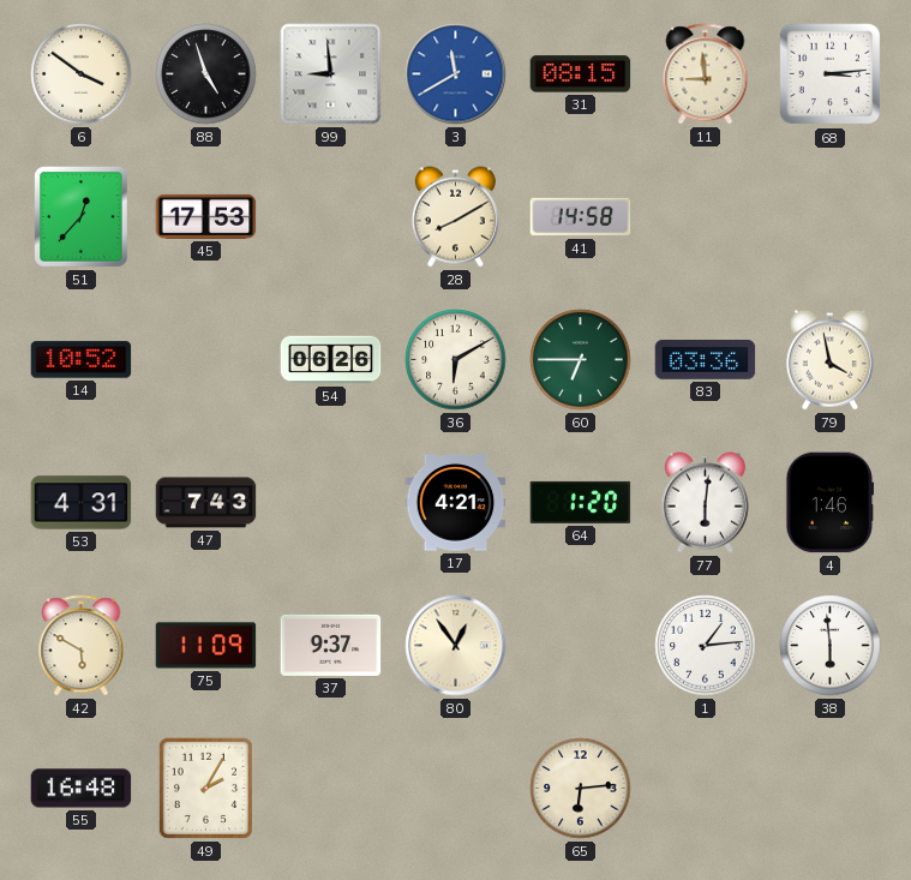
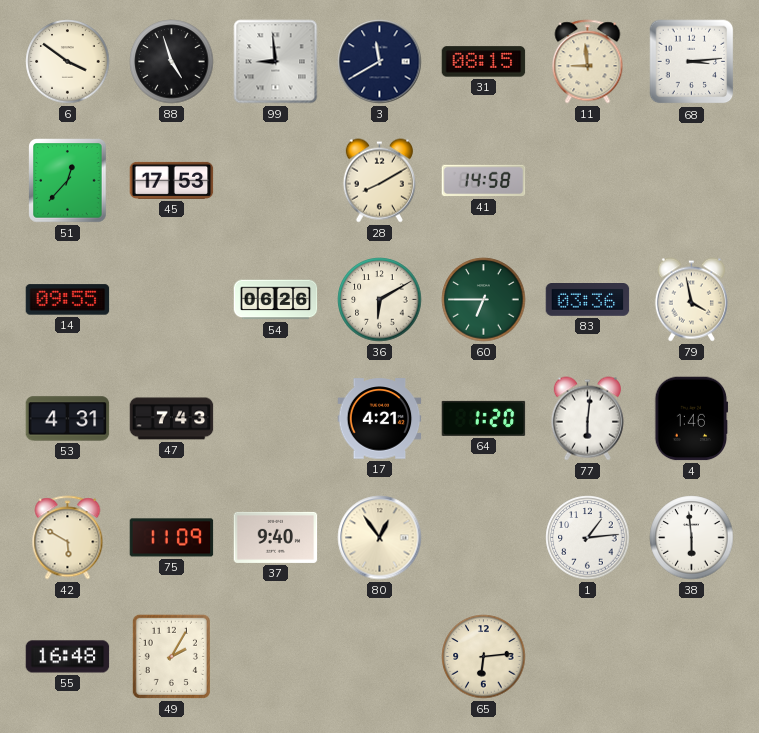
3 dial: blue -> navy
14: 10:52 -> 09:55
37: 9:37 -> 9:40
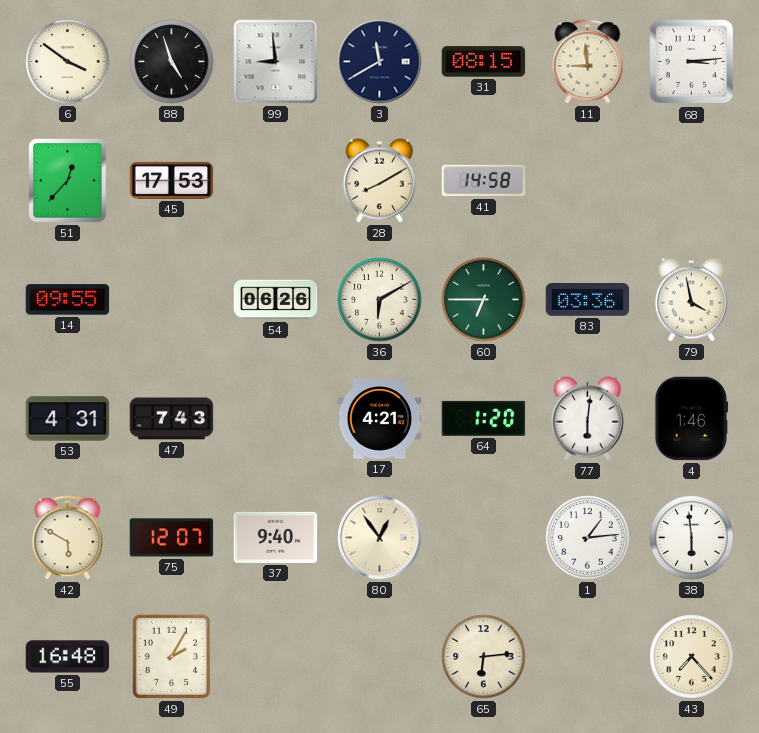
75: 11:09 -> 12:07
43: none -> 7:23
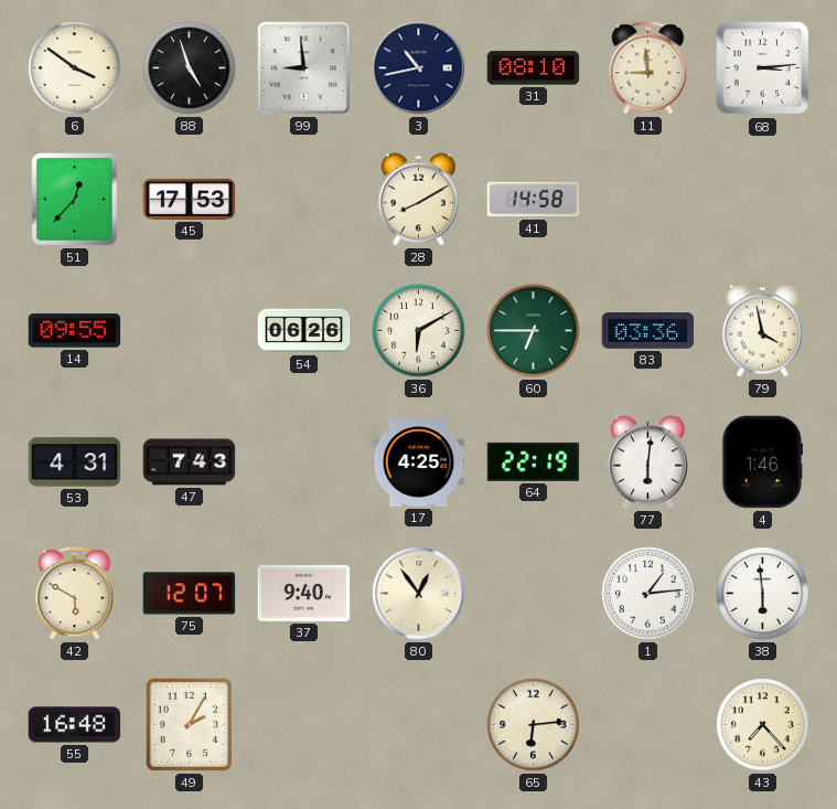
3: 11:40 -> 10:43
31: 08:15 -> 08:10
17: 4:21 -> 4:25
64: 1:20 -> 22:19
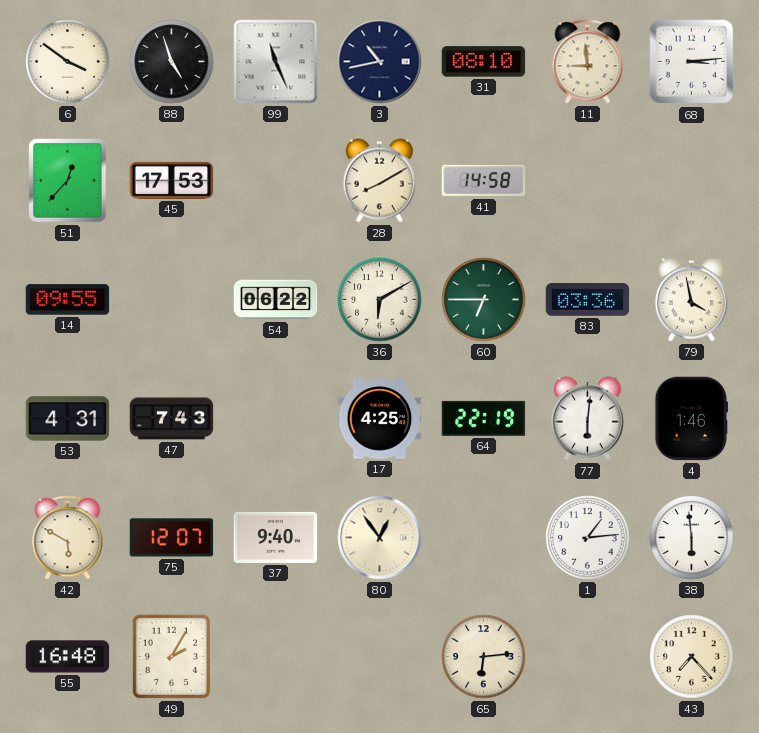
99: 8:59 -> 11:26
54: 06:26 -> 06:22
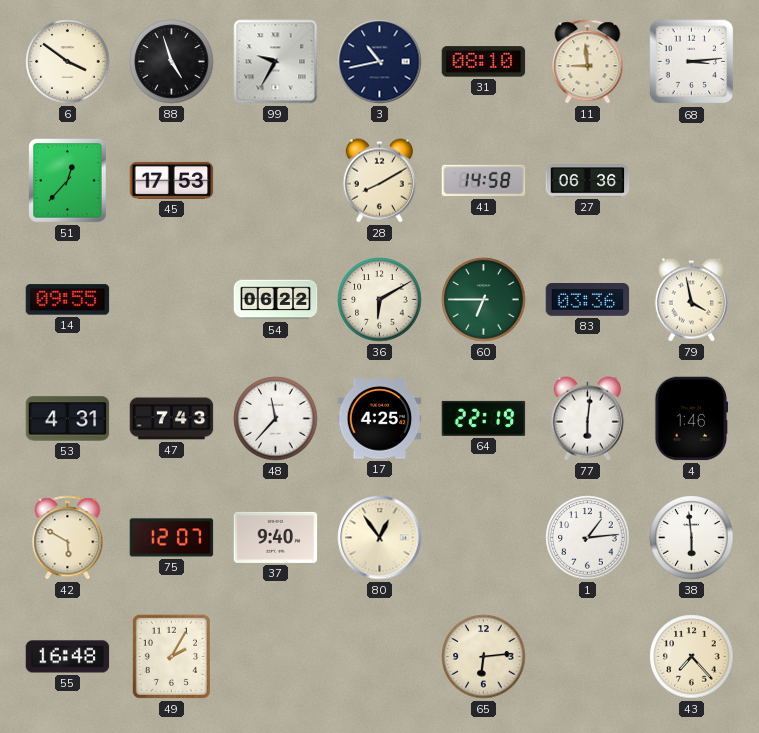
99: 11:26 -> 9:35
27: none -> 06:36
48: none -> 11:37
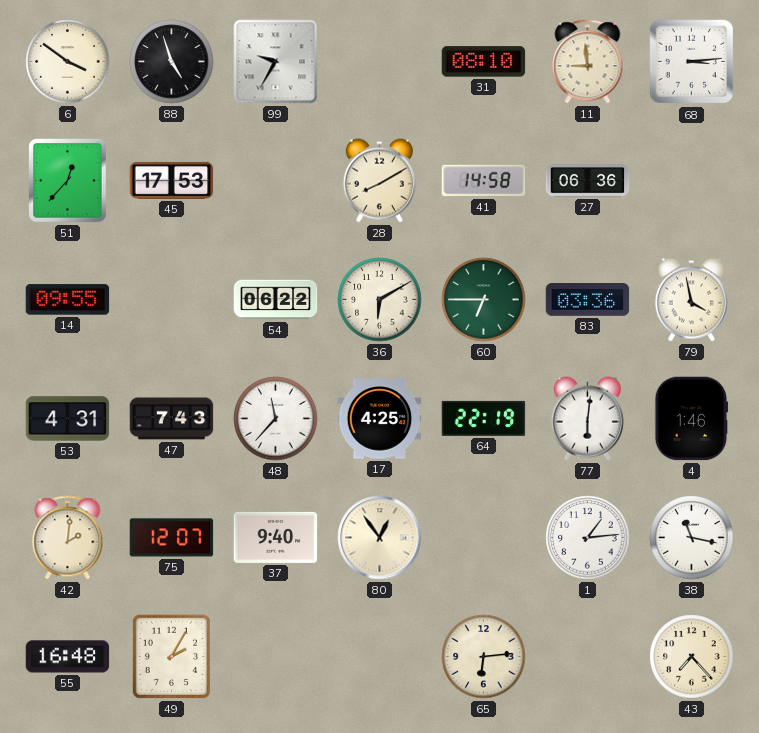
3: 10:43 -> none
42: 5:50 -> 2:01
38: 5:59 -> 11:17
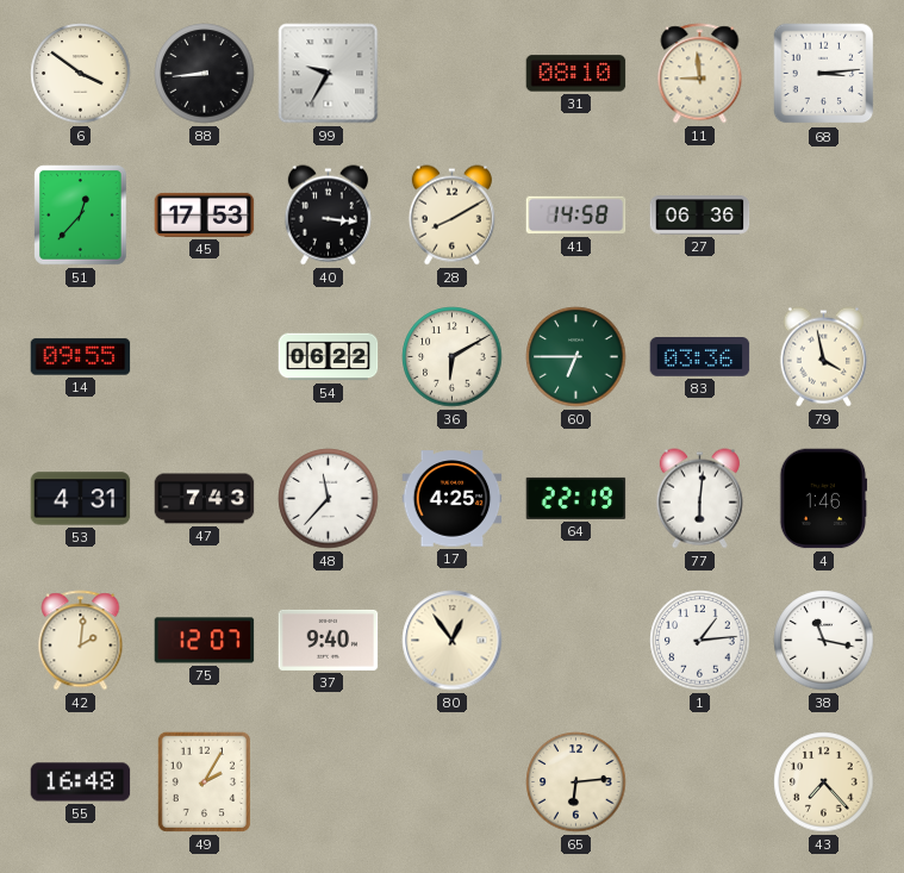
88: 4:57 -> 8:44
40: none -> 3:16
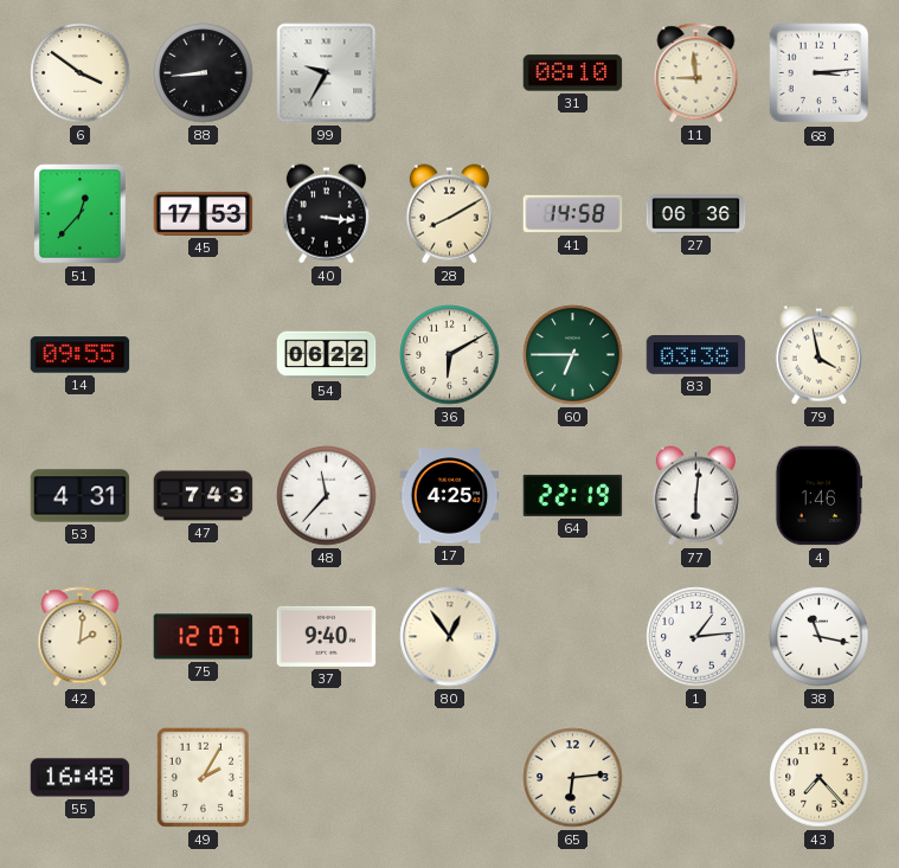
83: 03:36 -> 03:38
